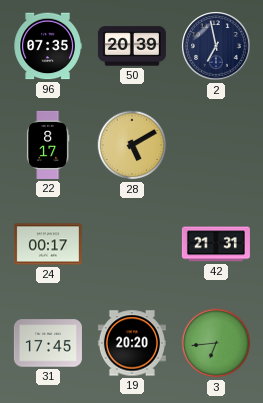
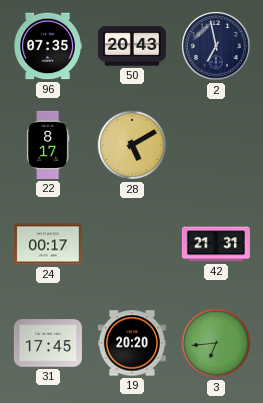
50: 20:39 -> 20:43
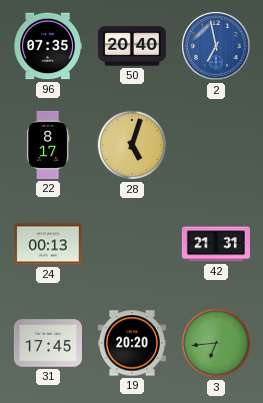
50: 20:43 -> 20:40
2 dial: navy -> blue
28: 5:10 -> 5:03
24: 00:17 -> 00:13
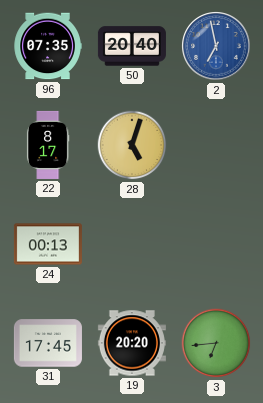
42: 21:31 -> none
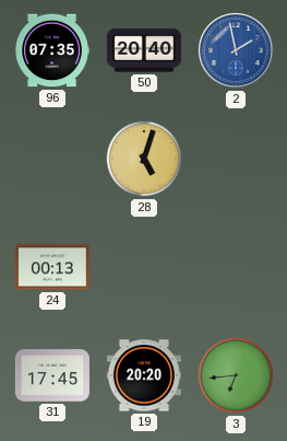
2: 6:58 -> 1:58
22: 8:17 -> none
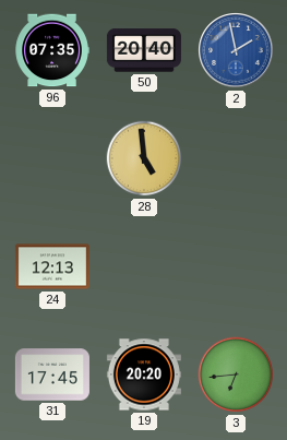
28: 5:03 -> 4:59
24: 00:13 -> 12:13
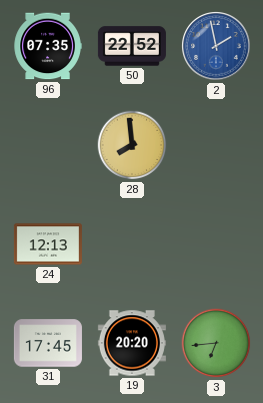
50: 20:40 -> 22:52
28: 4:59 -> 7:59
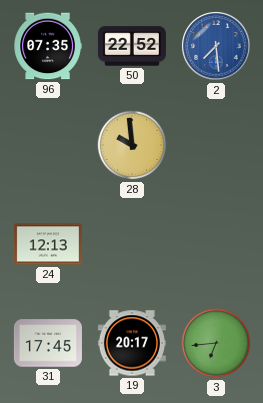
2: 1:58 -> 7:29
28: 7:59 -> 9:59
19: 20:20 -> 20:17
